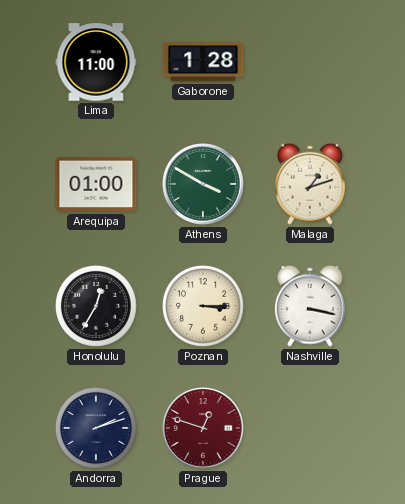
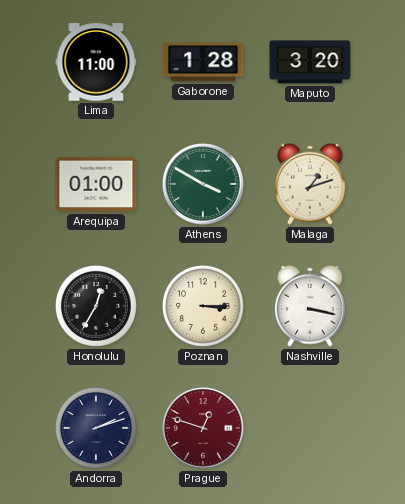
Maputo: none -> 3:20
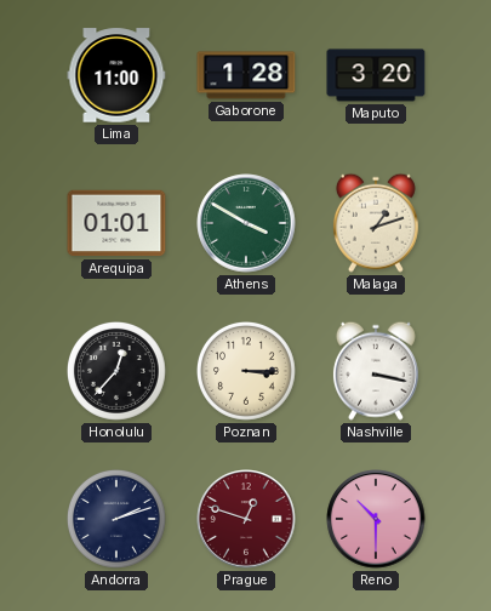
Arequipa: 01:00 -> 01:01
Honolulu: 12:35 -> 12:37
Reno: none -> 10:30
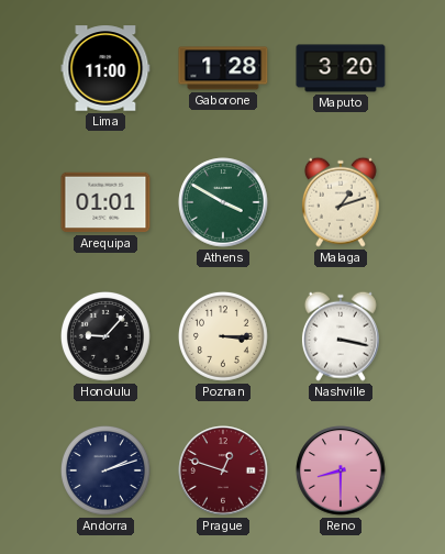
Honolulu: 12:37 -> 9:07
Reno: 10:30 -> 8:30
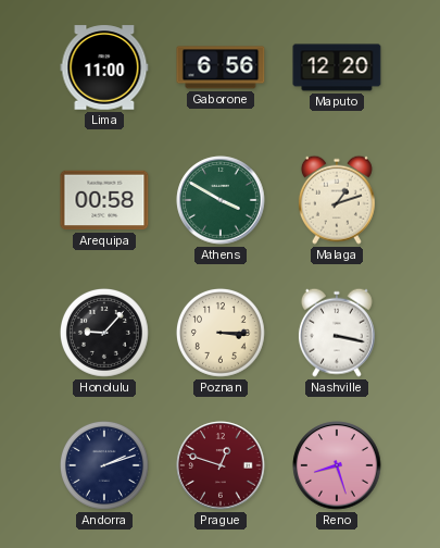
Gaborone: 1:28 -> 6:56
Maputo: 3:20 -> 12:20
Arequipa: 01:01 -> 00:58
Reno: 8:30 -> 8:27
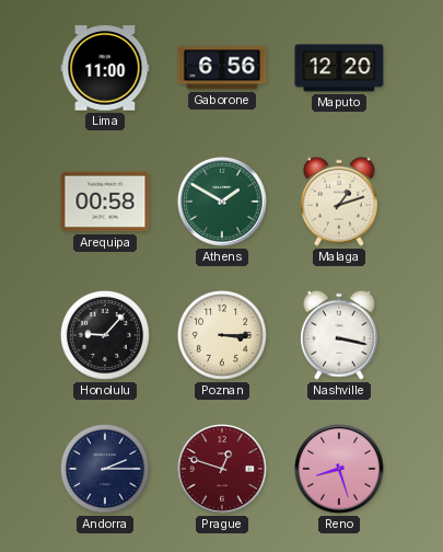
Athens: 3:50 -> 1:50
Andorra: 2:12 -> 2:15
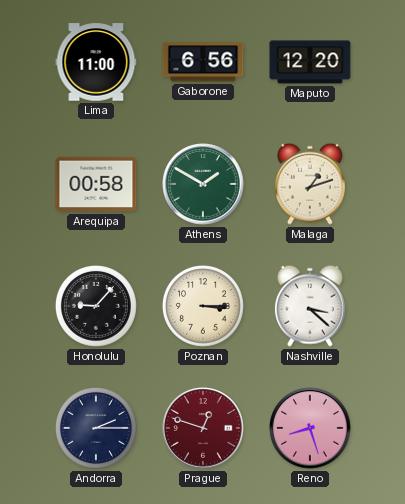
Nashville: 3:17 -> 3:22
